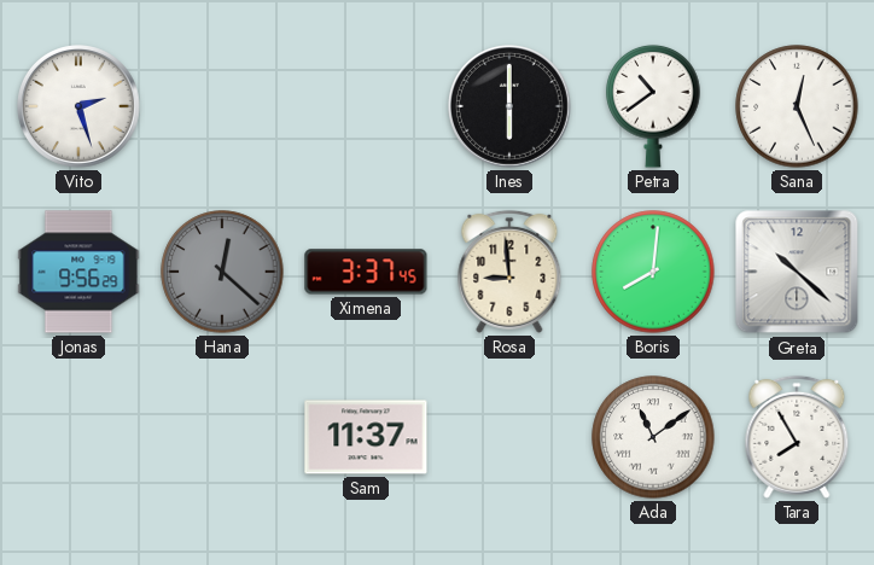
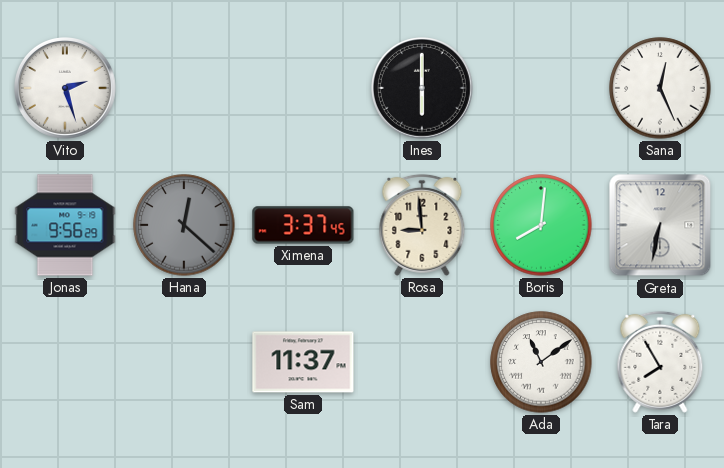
Petra: 10:39 -> none
Greta: 10:22 -> 6:32
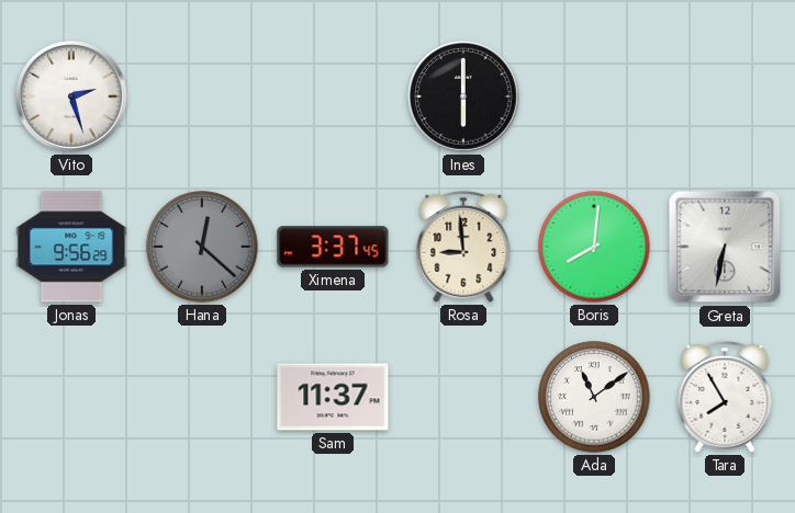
Sana: 12:26 -> none
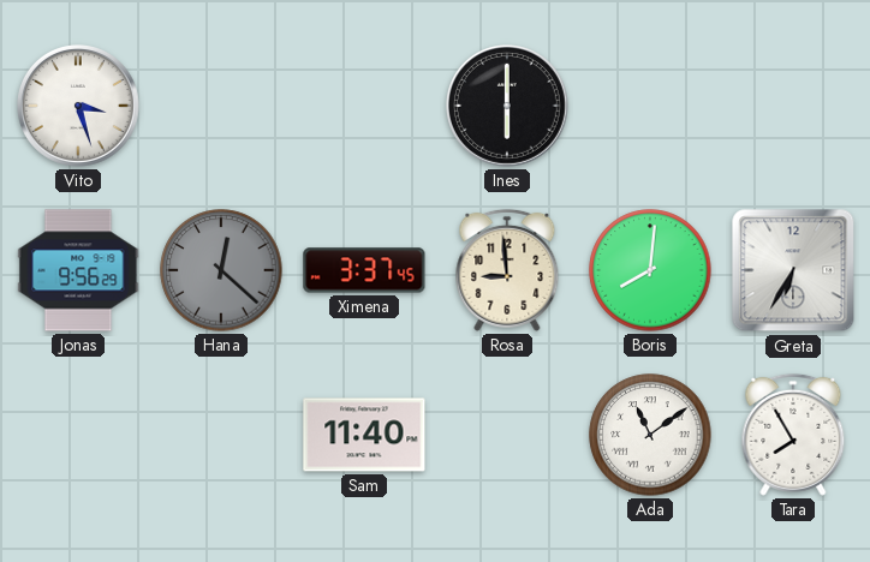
Vito: 2:27 -> 3:27
Greta: 6:32 -> 6:35
Sam: 11:37 -> 11:40
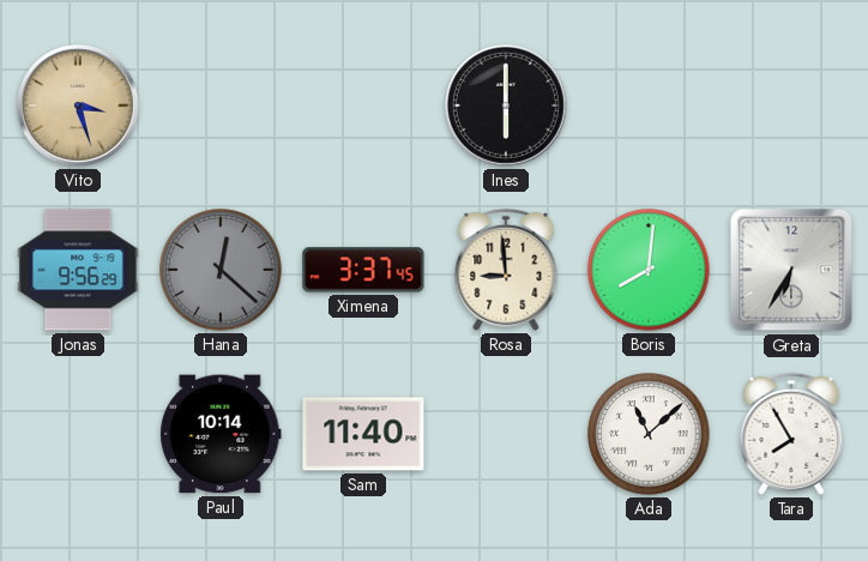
Vito dial: white -> champagne
Paul: none -> 10:14
Ada: 11:09 -> 11:08
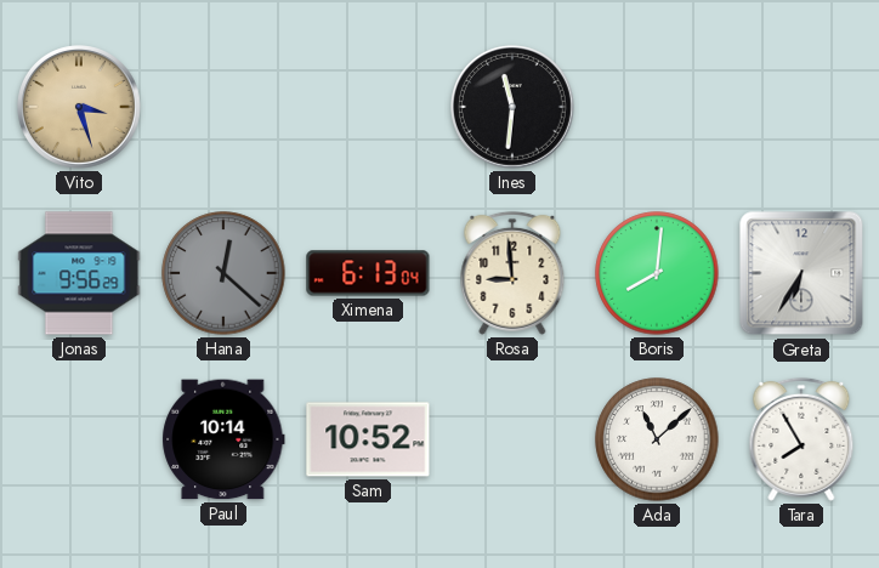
Ines: 6:00 -> 11:31
Ximena: 3:37 -> 6:13
Sam: 11:40 -> 10:52
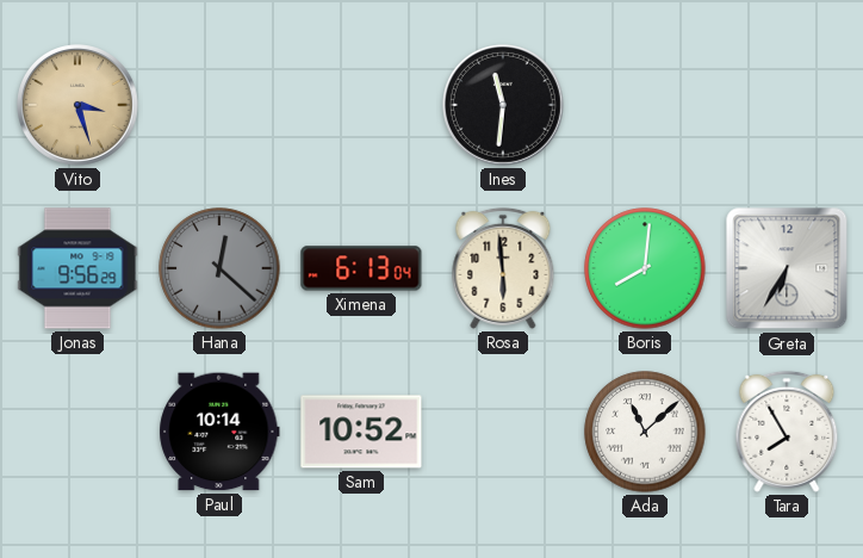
Rosa: 8:59 -> 5:59
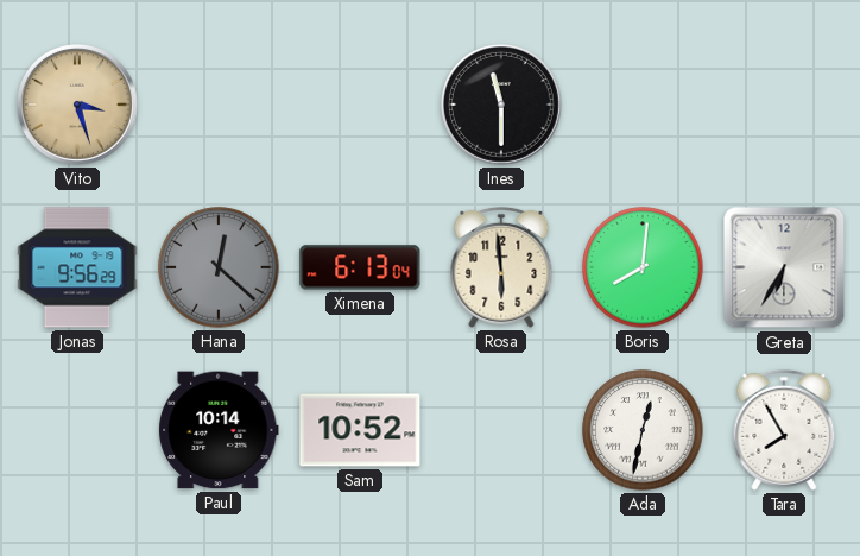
Ines: 11:31 -> 11:30
Ada: 11:08 -> 12:32
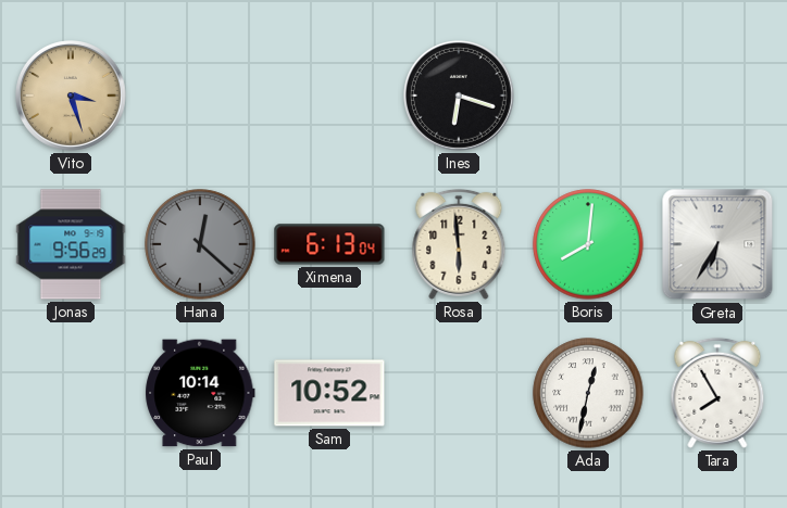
Ines: 11:30 -> 6:18
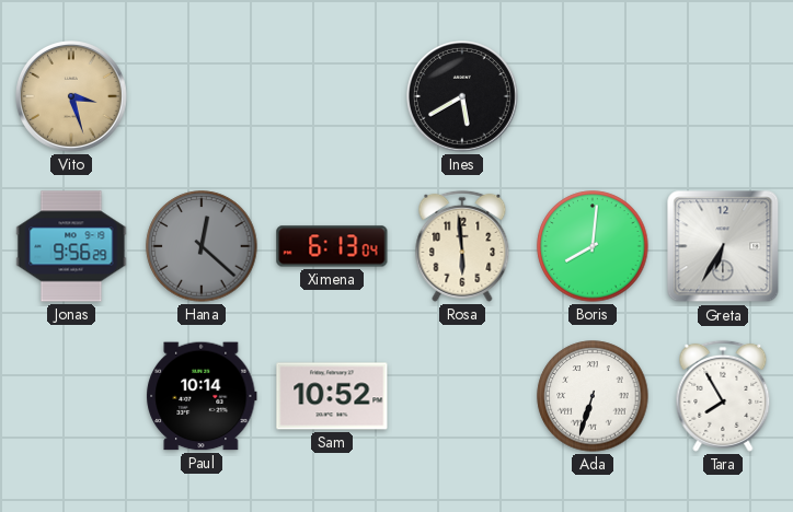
Ines: 6:18 -> 5:40
Ada: 12:32 -> 6:33
